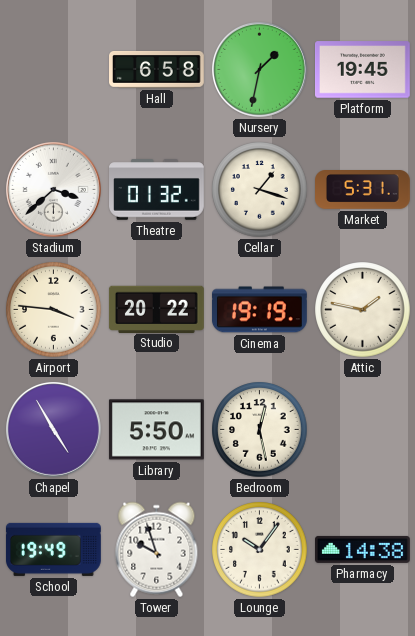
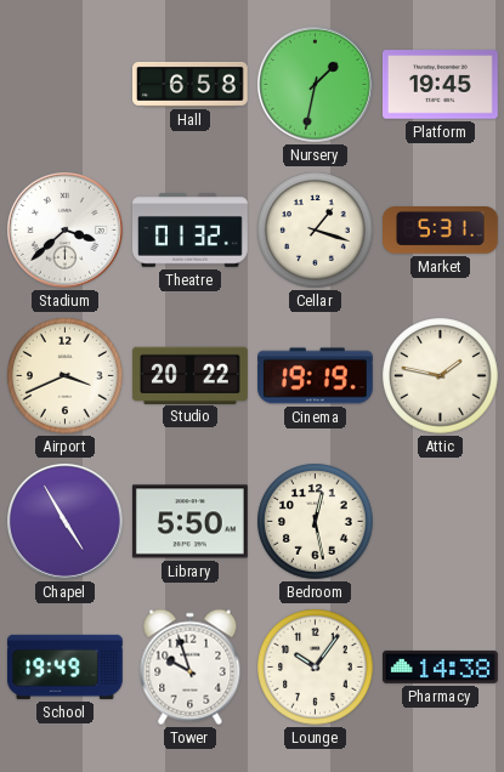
Airport: 3:46 -> 3:41
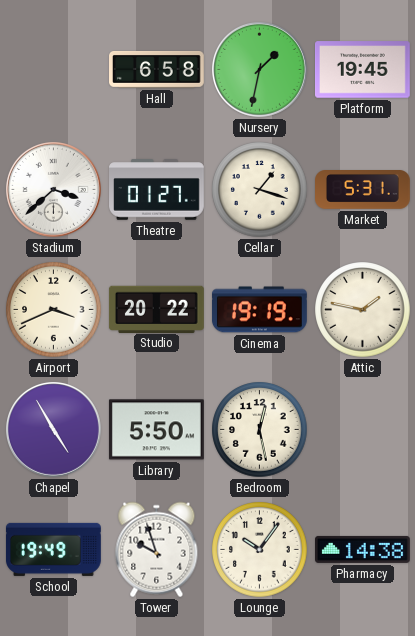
Theatre: 01:32 -> 01:27
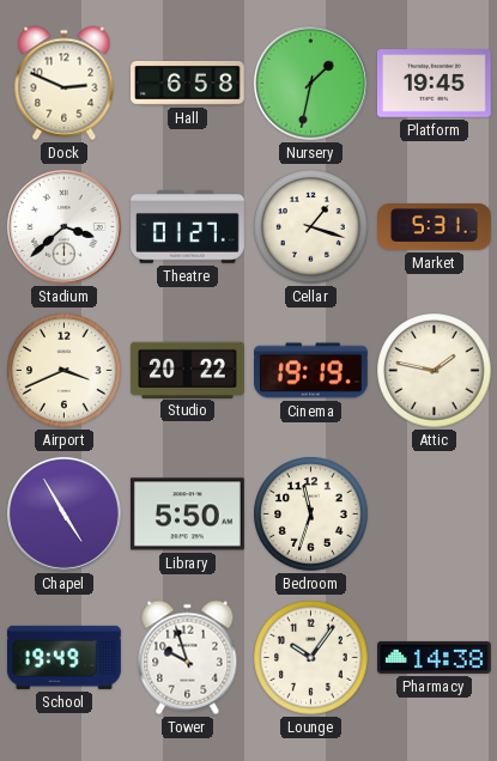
Dock: none -> 2:49
Bedroom: 12:28 -> 11:33
